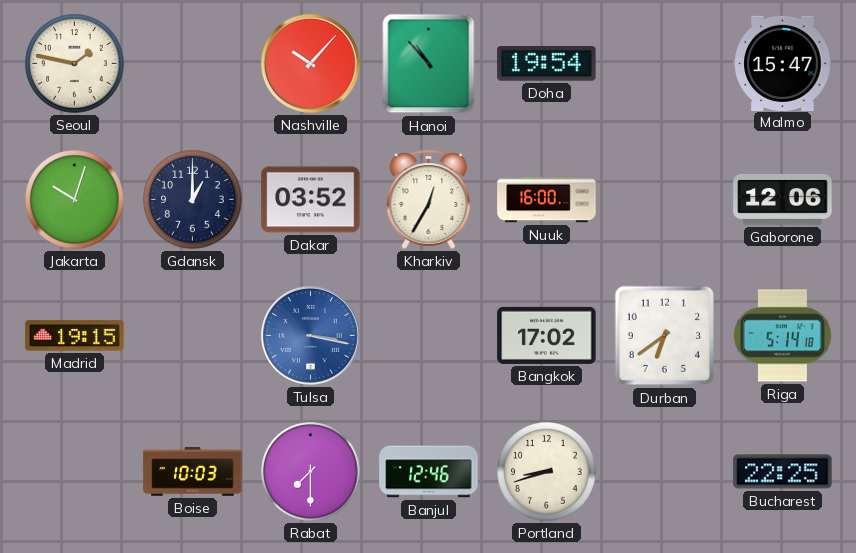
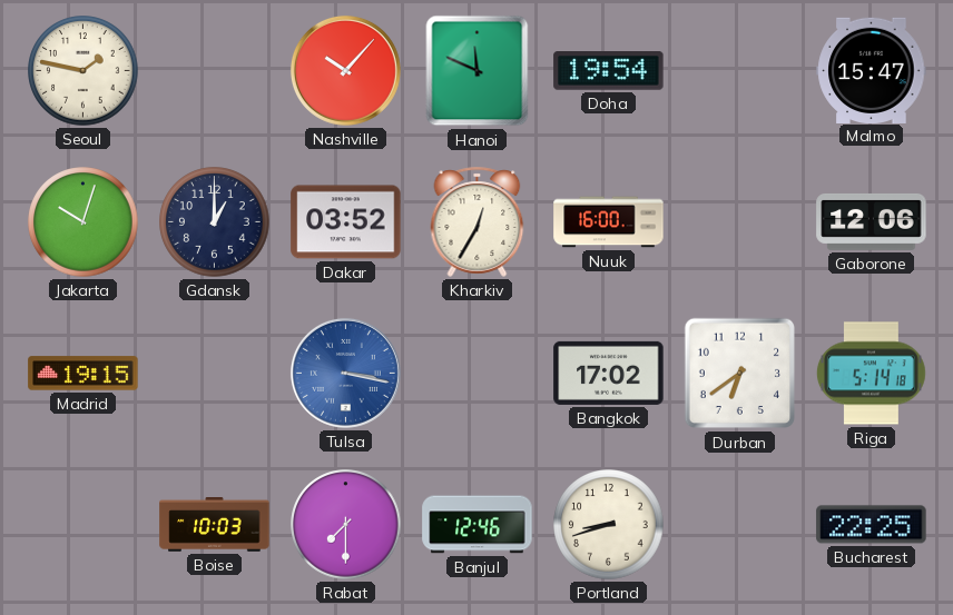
Hanoi: 10:53 -> 11:49
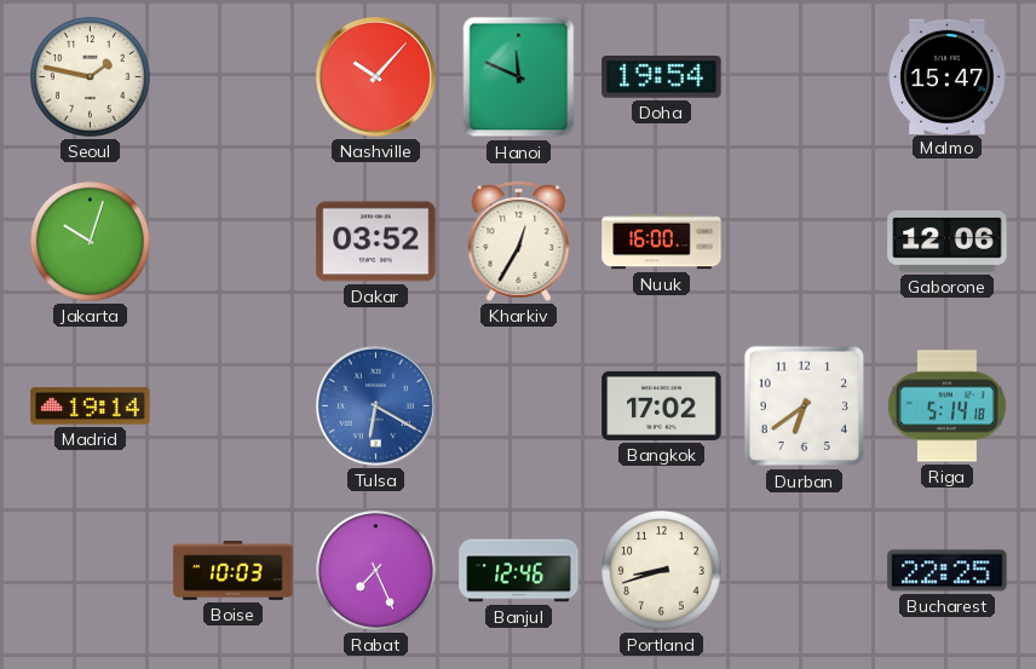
Gdansk: 1:00 -> none
Madrid: 19:15 -> 19:14
Tulsa: 3:17 -> 6:20
Rabat: 7:30 -> 7:26
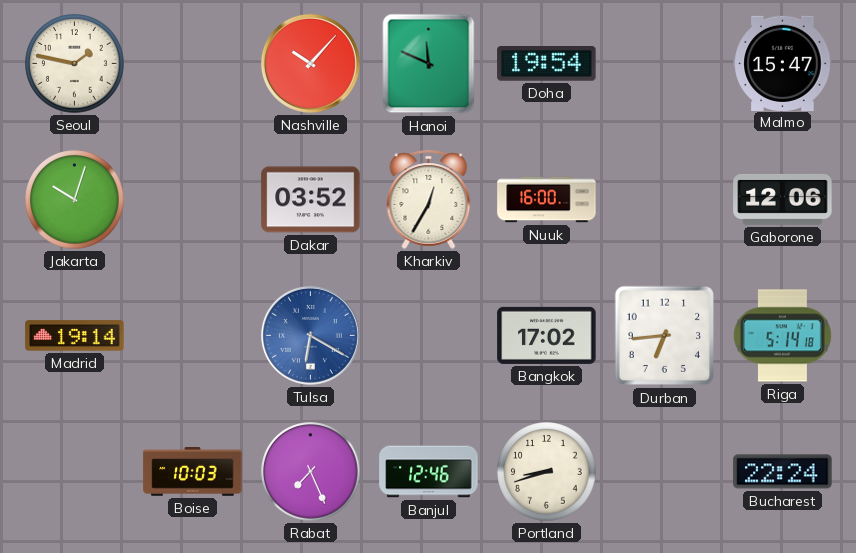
Durban: 6:39 -> 6:44
Bucharest: 22:25 -> 22:24
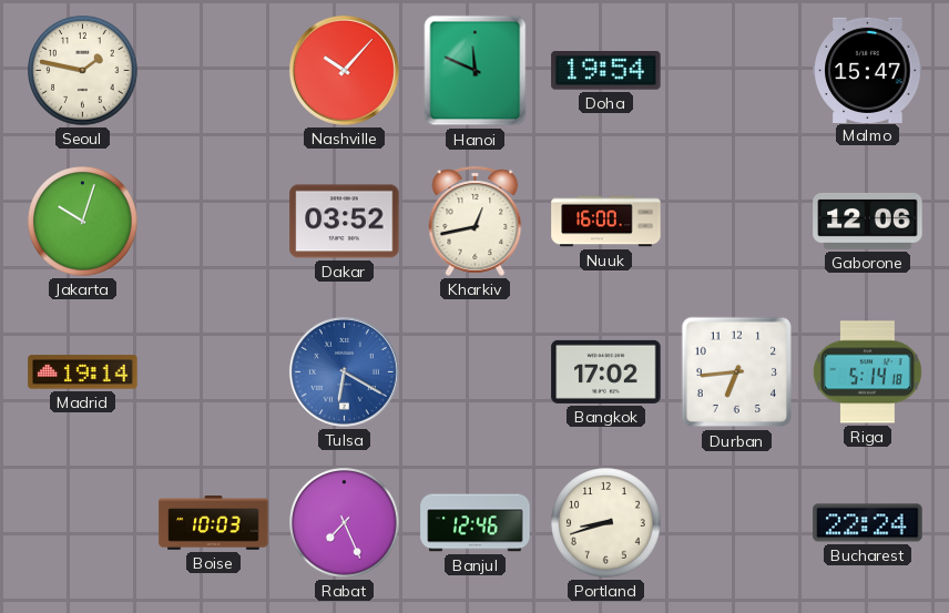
Kharkiv: 12:35 -> 12:43
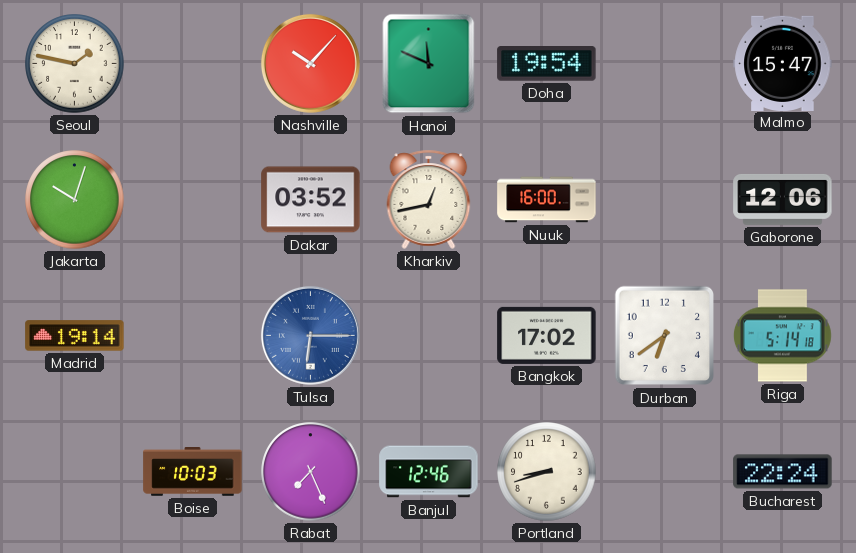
Tulsa: 6:20 -> 6:15
Durban: 6:44 -> 6:39
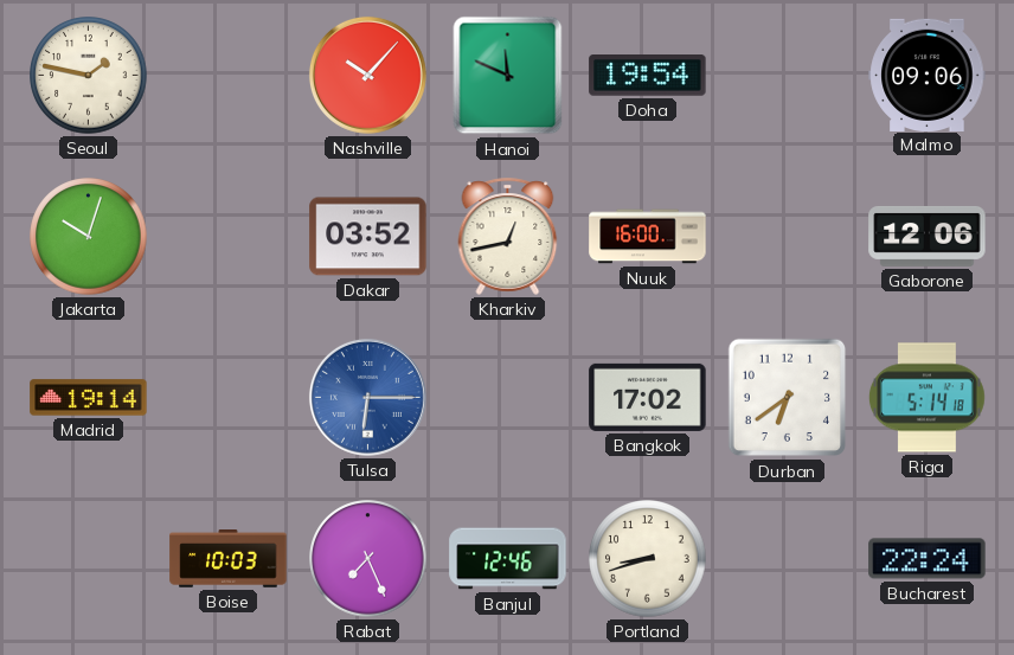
Malmo: 15:47 -> 09:06
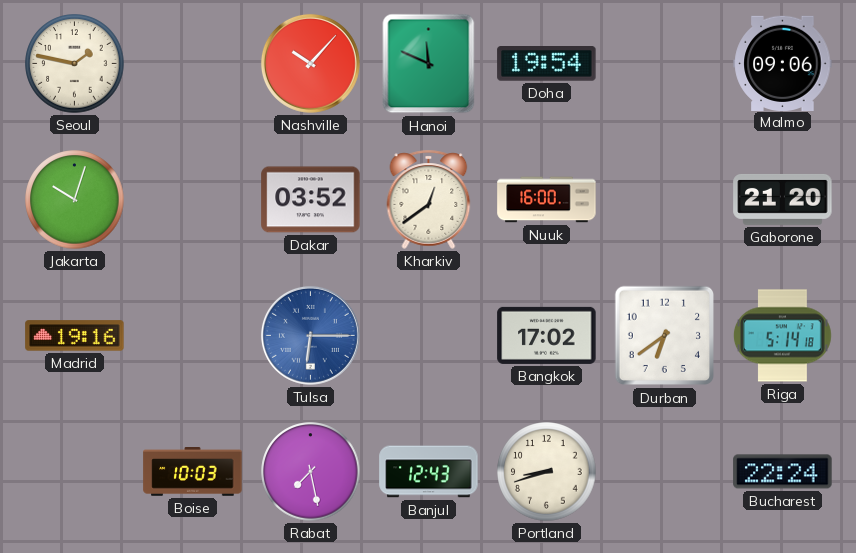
Kharkiv: 12:43 -> 12:39
Gaborone: 12:06 -> 21:20
Madrid: 19:14 -> 19:16
Rabat: 7:26 -> 7:28
Banjul: 12:46 -> 12:43
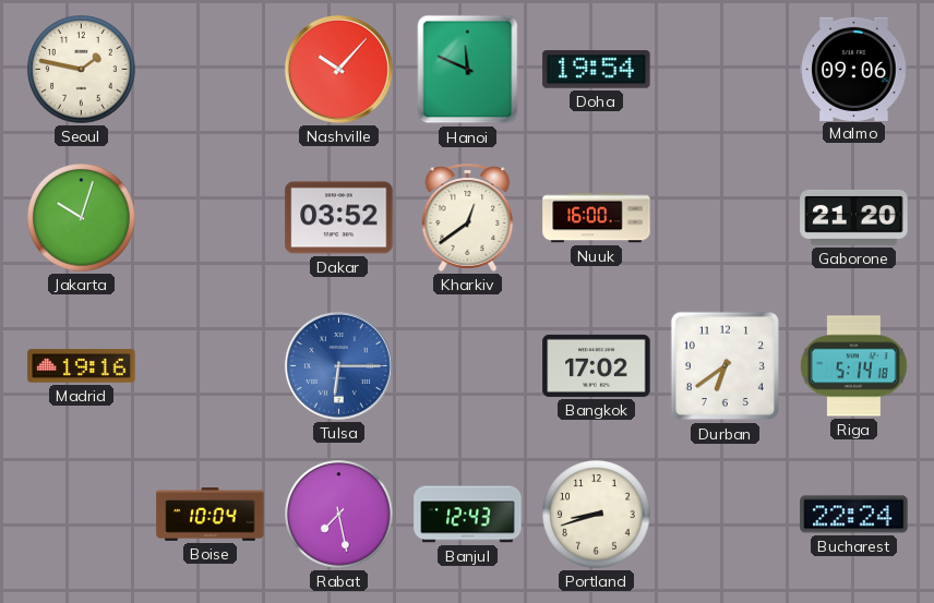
Boise: 10:03 -> 10:04
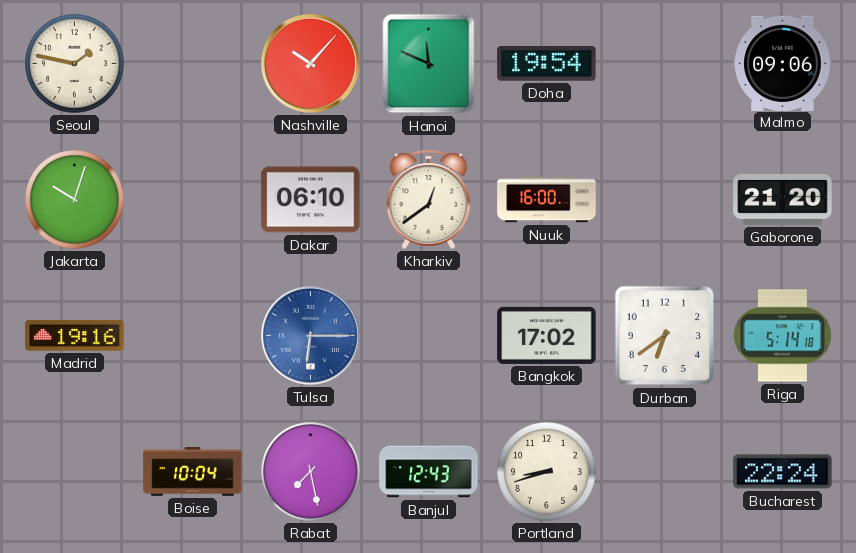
Dakar: 03:52 -> 06:10
